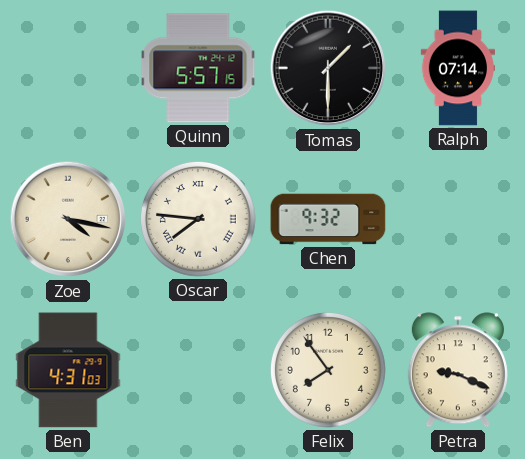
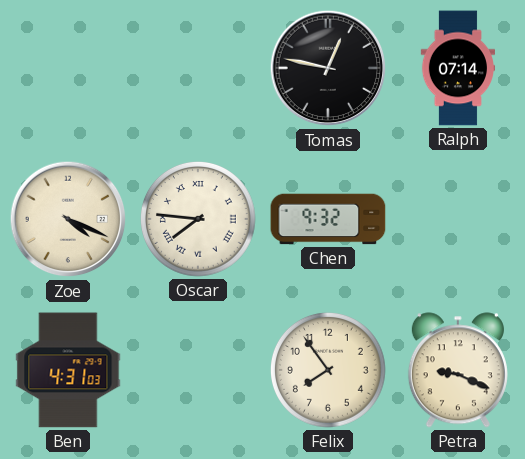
Quinn: 5:57 -> none
Tomas: 1:30 -> 12:47
Zoe: 4:17 -> 4:19
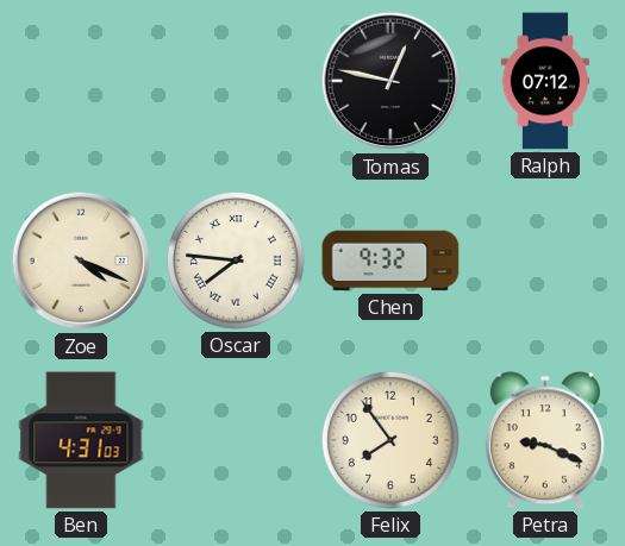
Ralph: 07:14 -> 07:12
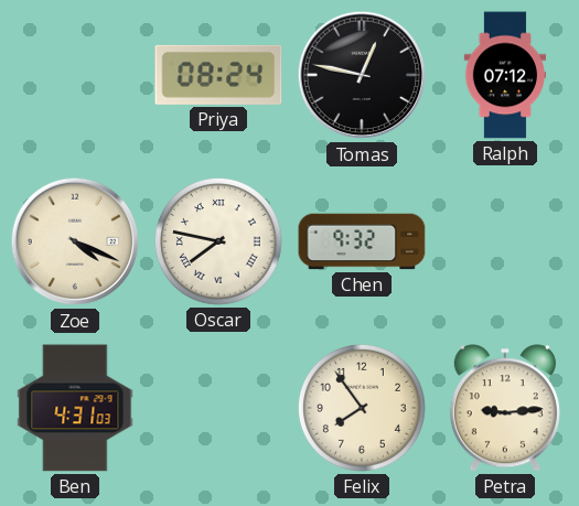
Priya: none -> 08:24
Oscar: 7:46 -> 7:47
Petra: 9:19 -> 9:14
